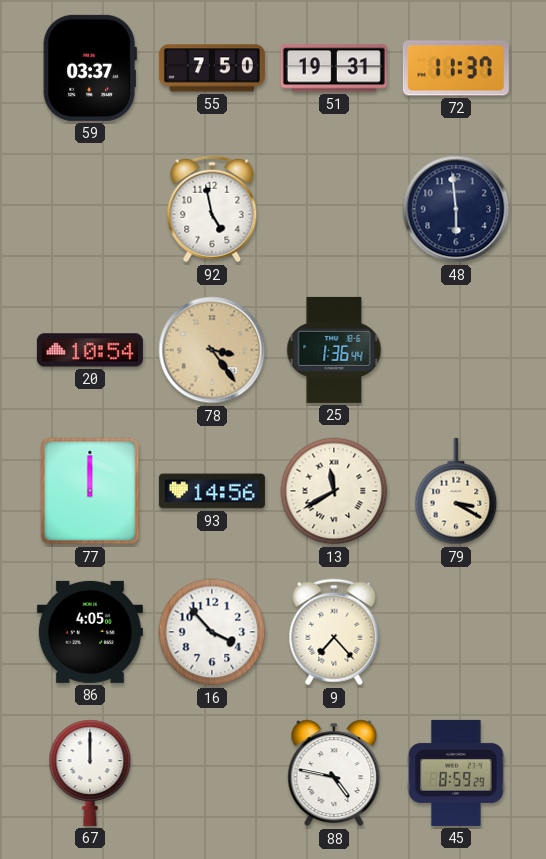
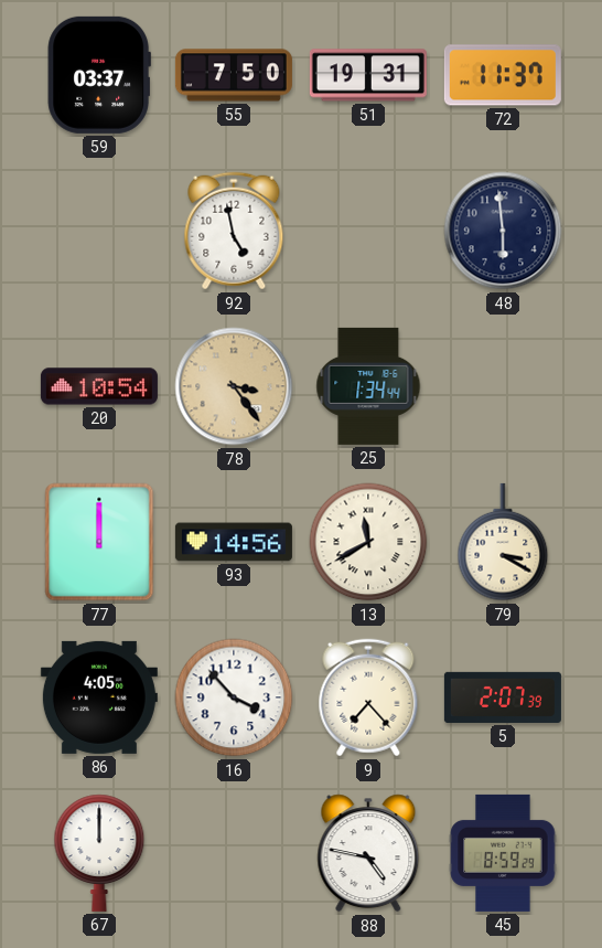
25: 1:36 -> 1:34
5: none -> 2:07
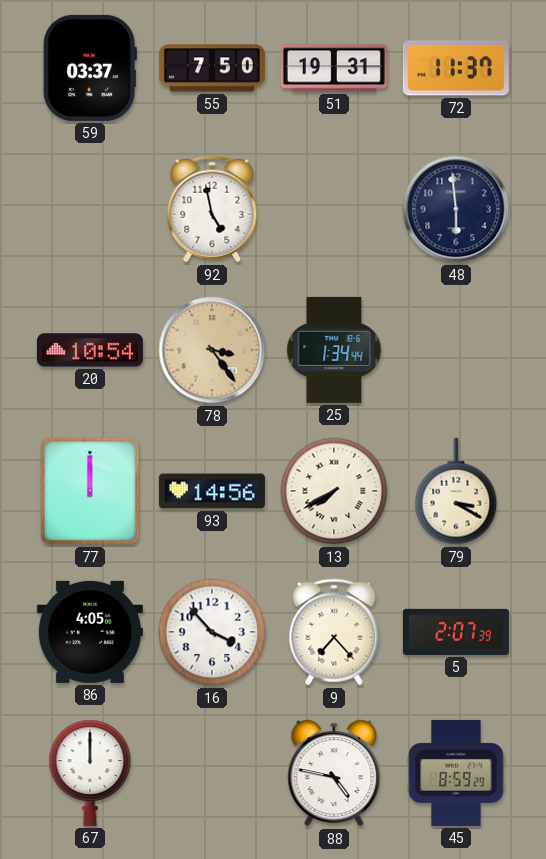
13: 11:40 -> 7:40
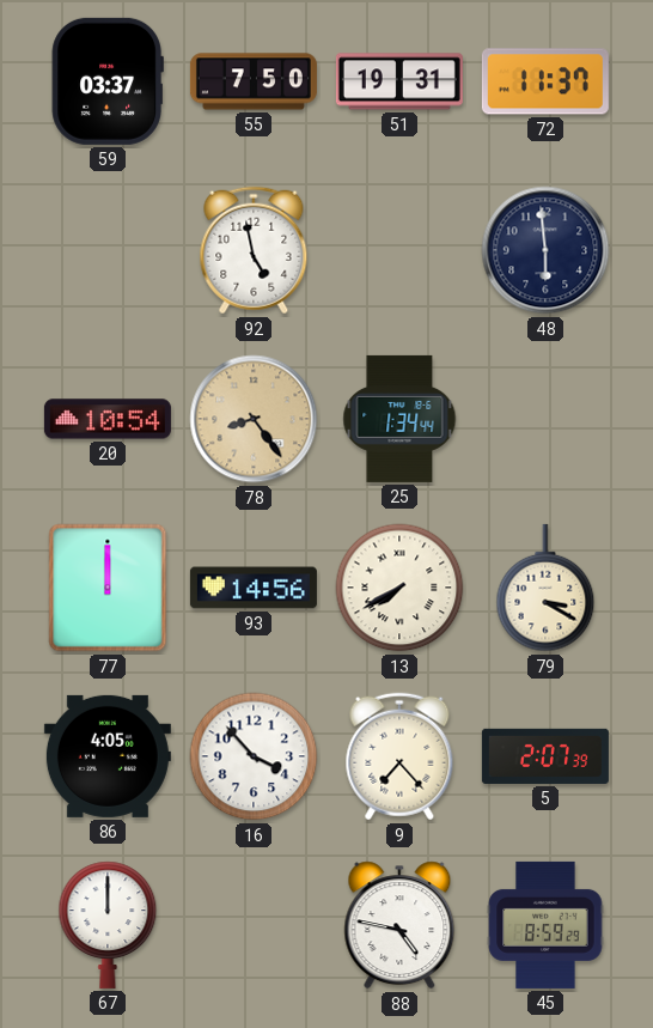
78: 3:24 -> 8:24
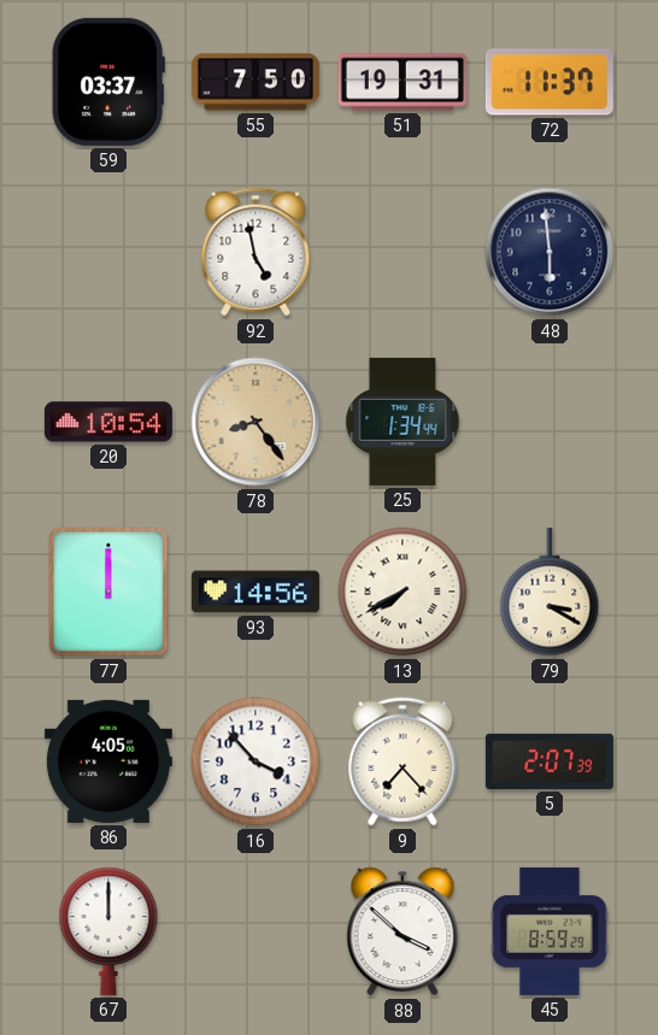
88: 4:47 -> 3:52
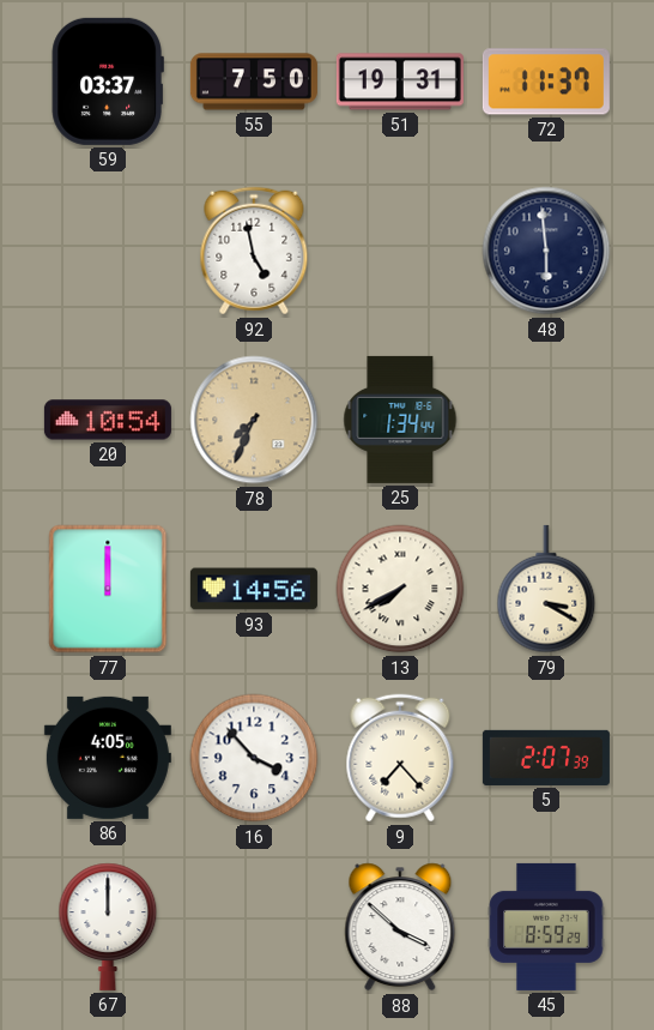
78: 8:24 -> 7:34
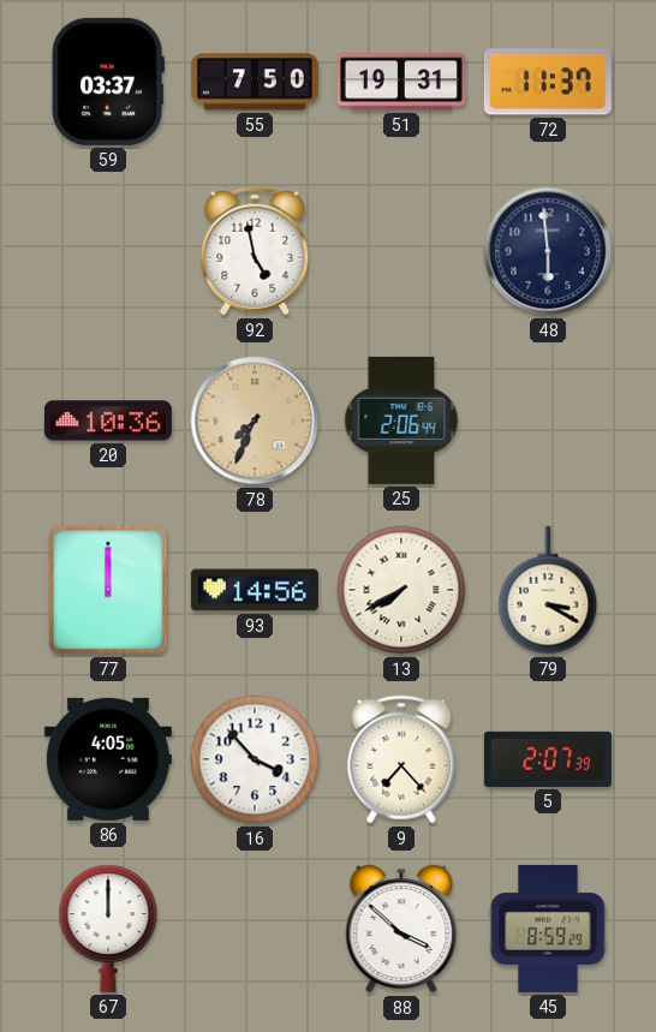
20: 10:54 -> 10:36
25: 1:34 -> 2:06
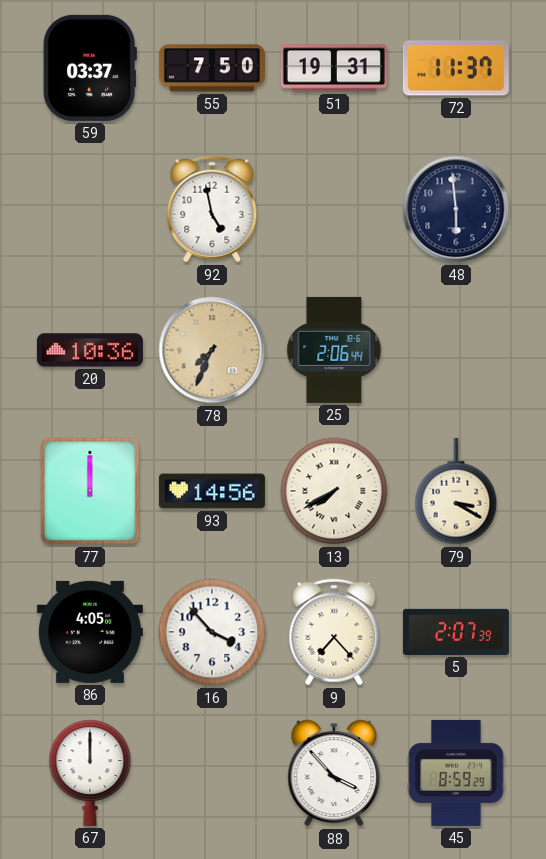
88: 3:52 -> 3:53
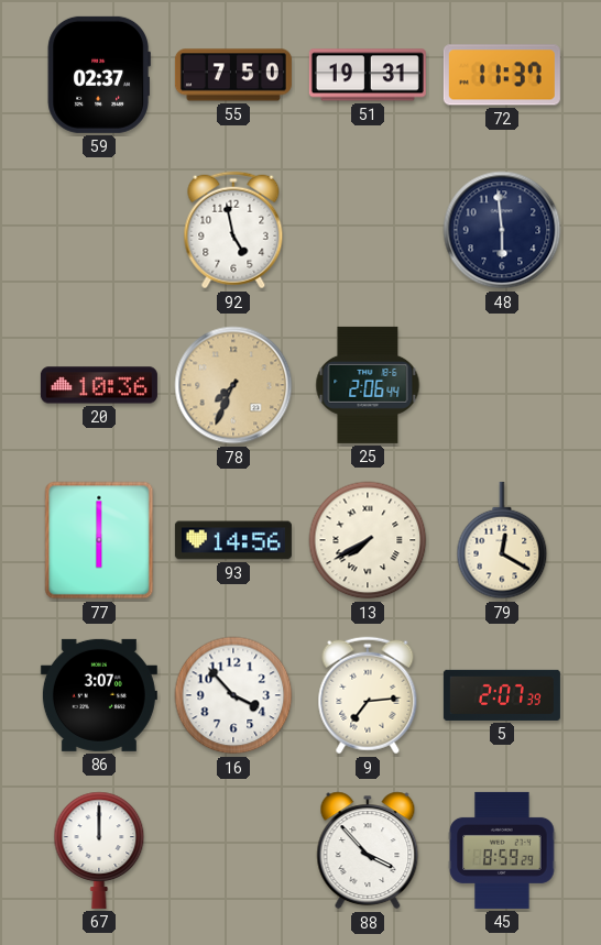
59: 03:37 -> 02:37
77: 12:00 -> 6:00
79: 3:20 -> 12:20
86: 4:05 -> 3:07
9: 7:23 -> 7:14
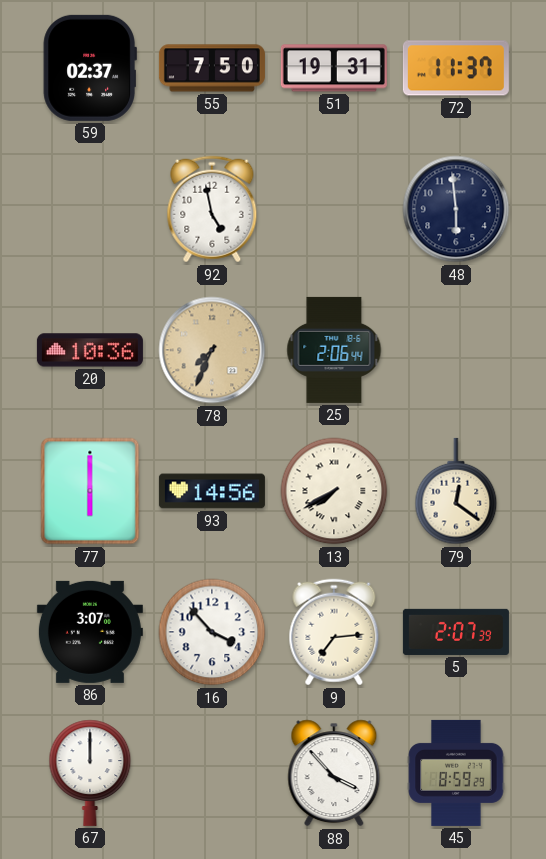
79: 12:20 -> 12:21
